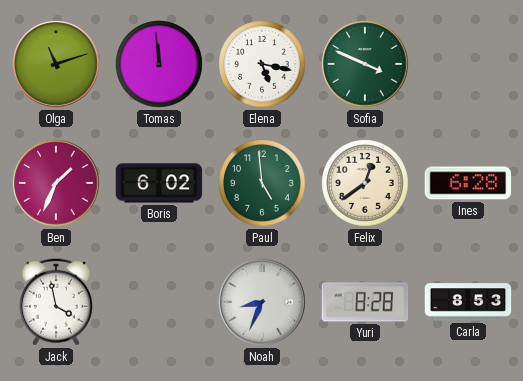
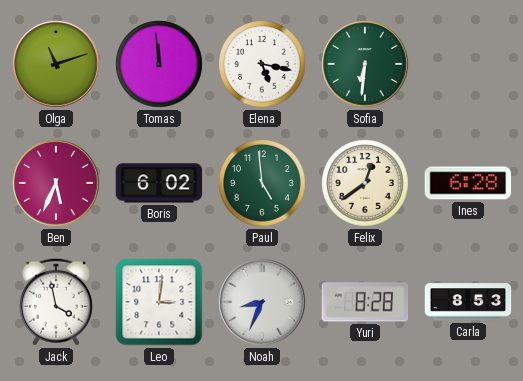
Sofia: 3:49 -> 6:31
Ben: 1:34 -> 5:34
Leo: none -> 3:01
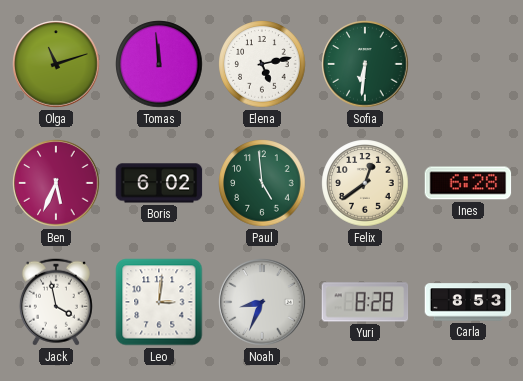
Elena: 5:17 -> 5:13
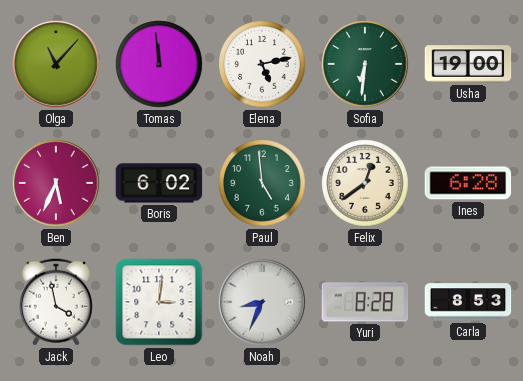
Olga: 11:12 -> 11:07
Usha: none -> 19:00
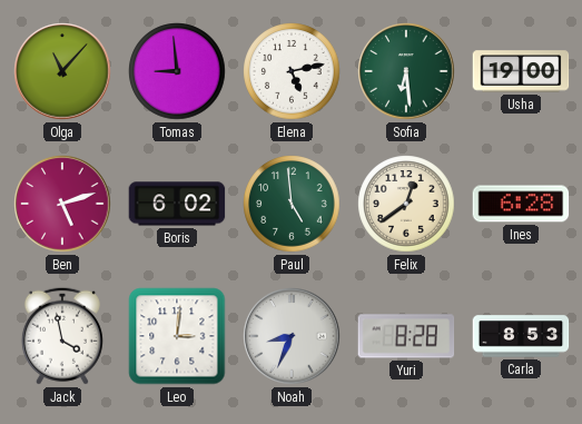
Tomas: 11:59 -> 8:59
Sofia: 6:31 -> 6:29
Ben: 5:34 -> 5:12
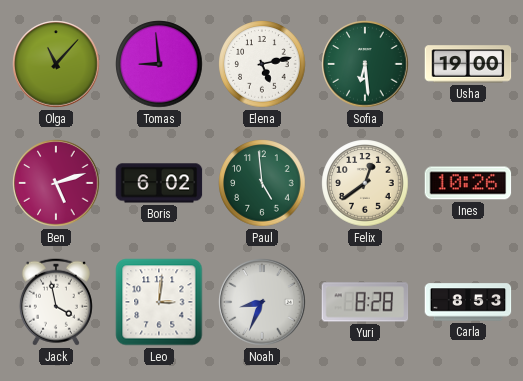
Ines: 6:28 -> 10:26
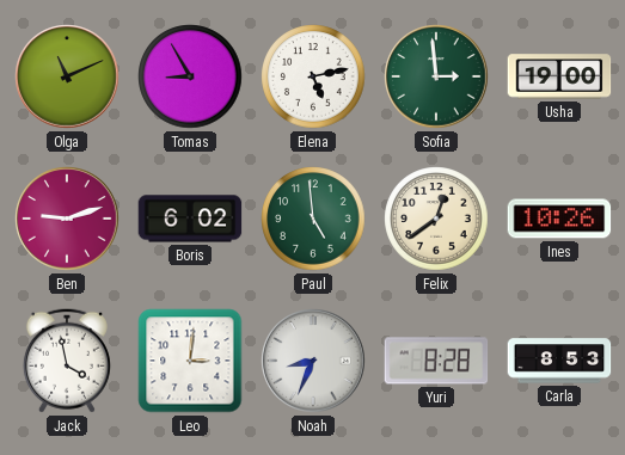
Olga: 11:07 -> 11:11
Tomas: 8:59 -> 8:55
Sofia: 6:29 -> 2:59
Ben: 5:12 -> 9:12
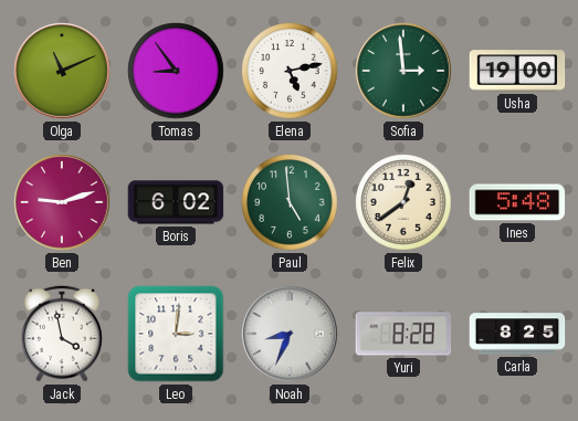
Tomas: 8:55 -> 8:54
Ines: 10:26 -> 5:48
Carla: 8:53 -> 8:25
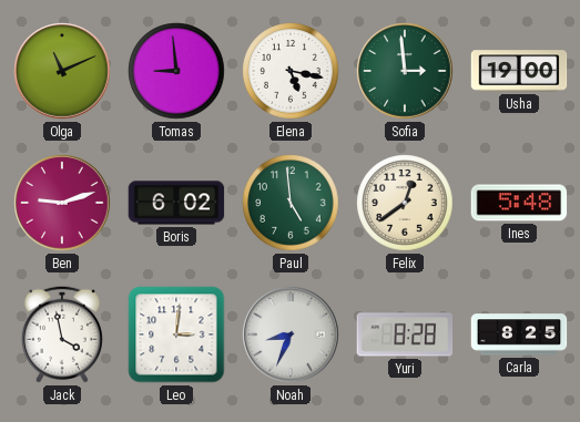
Tomas: 8:54 -> 8:59
Elena: 5:13 -> 5:17
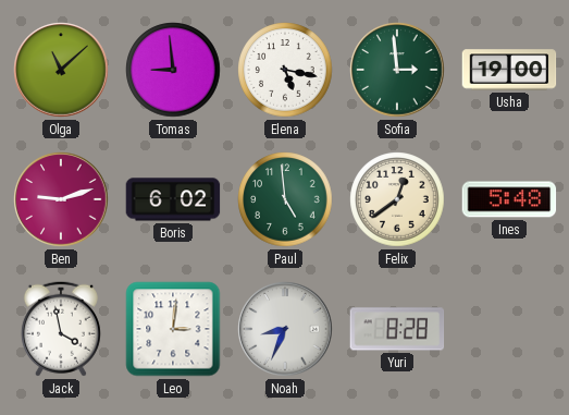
Olga: 11:11 -> 11:08
Carla: 8:25 -> none
